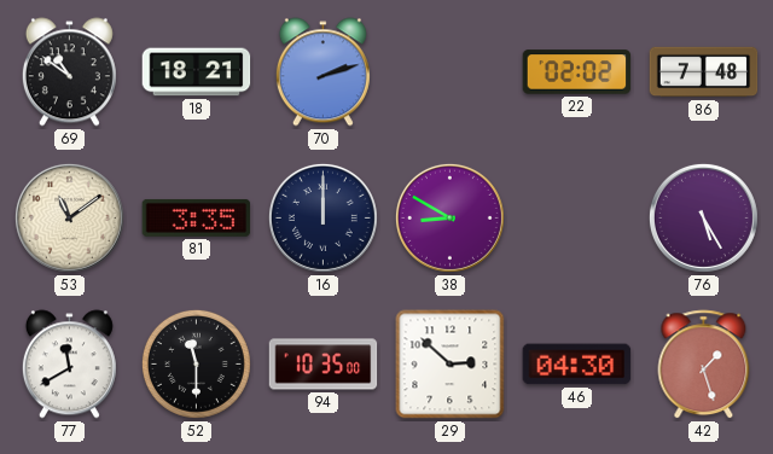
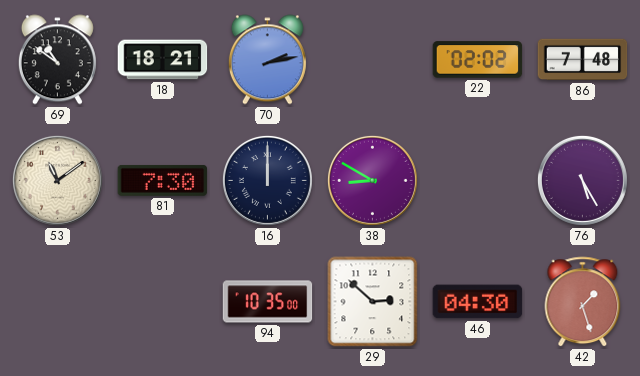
70: 2:12 -> 2:13
81: 3:35 -> 7:30
77: 11:40 -> none
52: 11:30 -> none
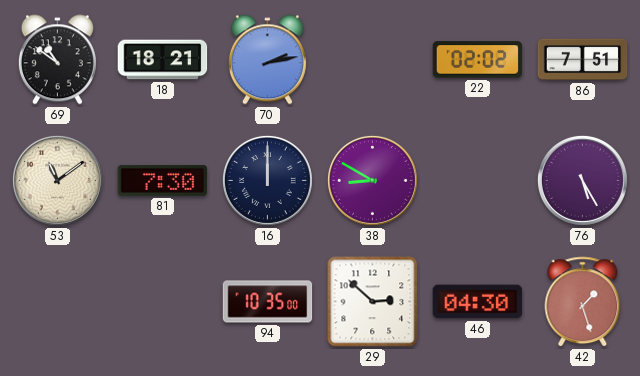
86: 7:48 -> 7:51
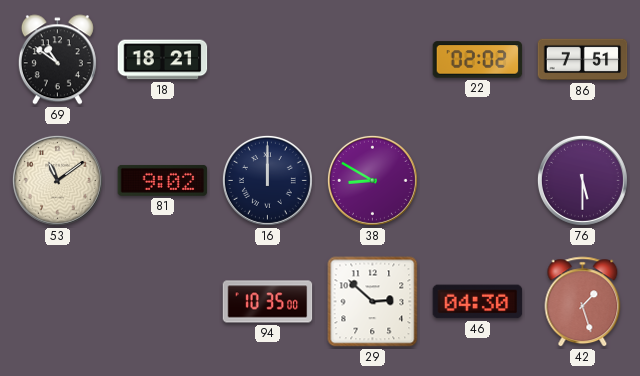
70: 2:13 -> none
81: 7:30 -> 9:02
76: 5:25 -> 5:30
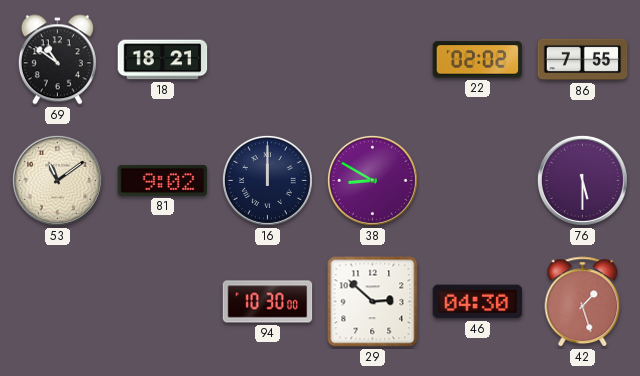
86: 7:51 -> 7:55
94: 10:35 -> 10:30
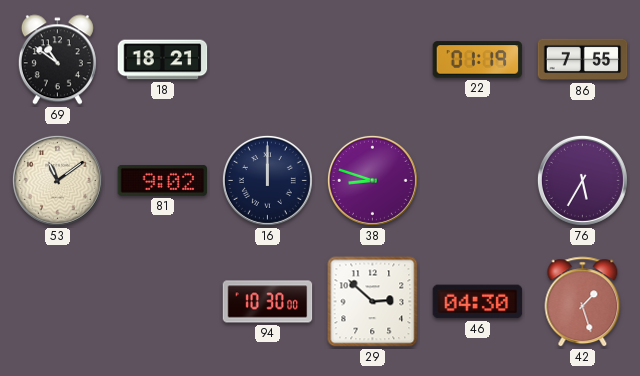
22: 02:02 -> 01:19
38: 8:50 -> 8:48
76: 5:30 -> 5:35
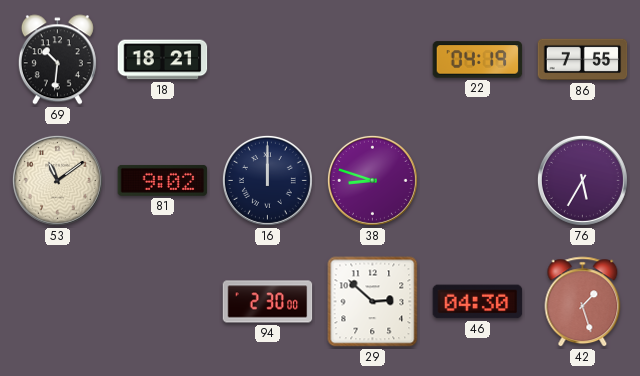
69: 10:51 -> 10:31
22: 01:19 -> 04:19
94: 10:30 -> 2:30
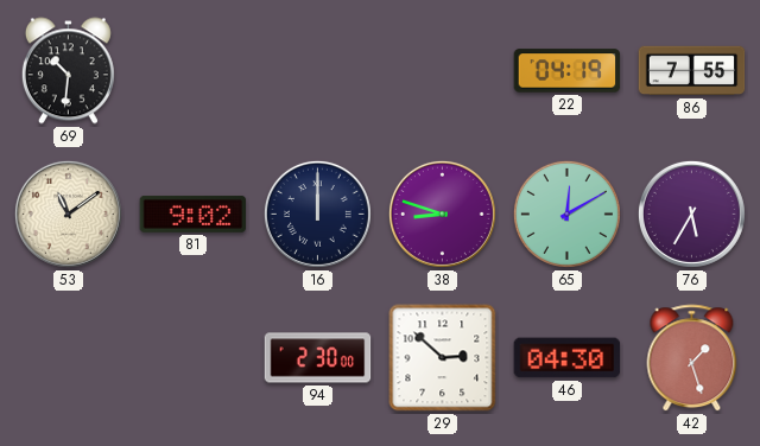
18: 18:21 -> none
65: none -> 12:10
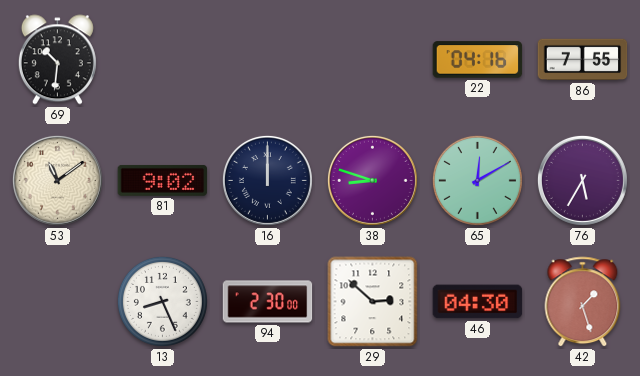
22: 04:19 -> 04:16
13: none -> 8:26
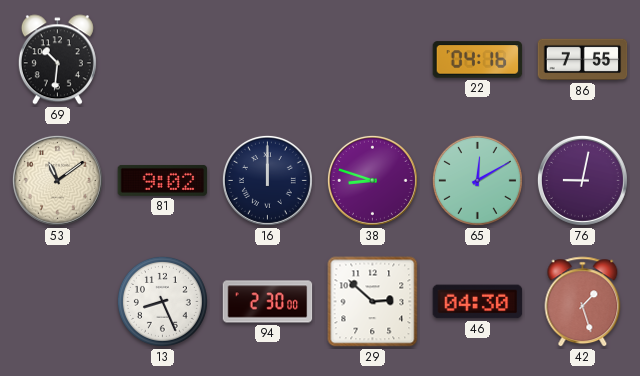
76: 5:35 -> 9:02
